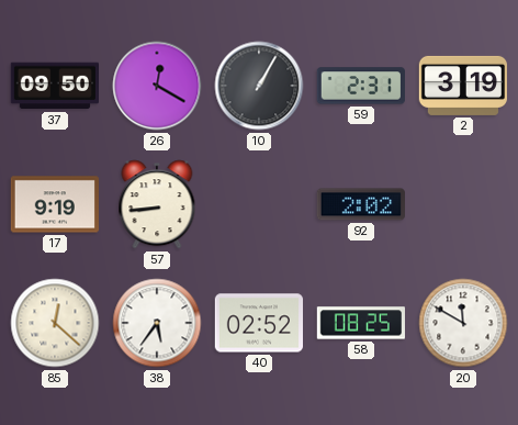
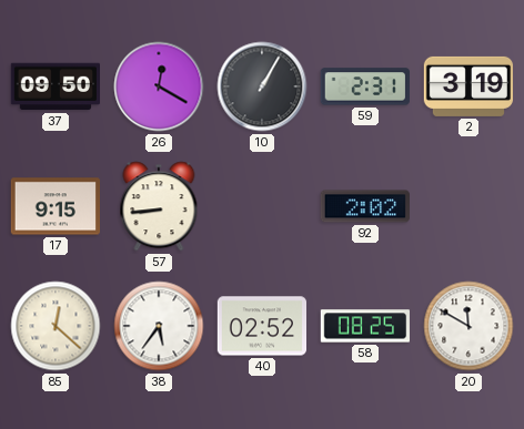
17: 9:19 -> 9:15
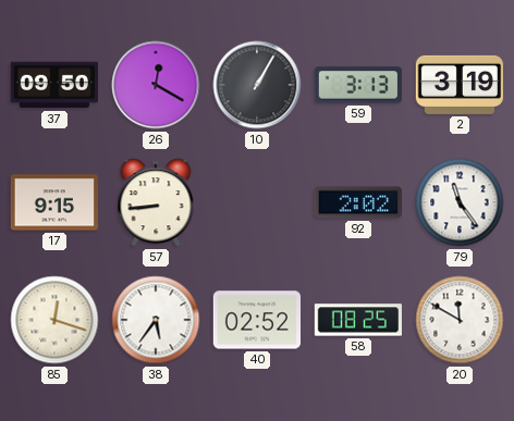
59: 2:31 -> 3:13
79: none -> 11:24
85: 12:22 -> 12:18
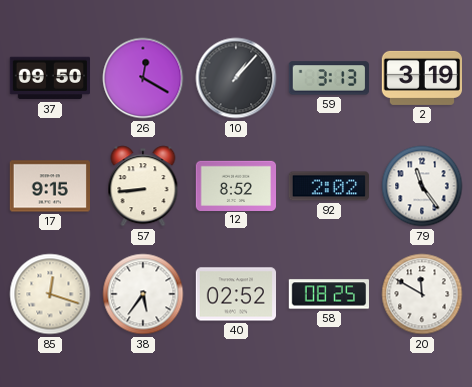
10: 1:05 -> 1:07
12: none -> 8:52
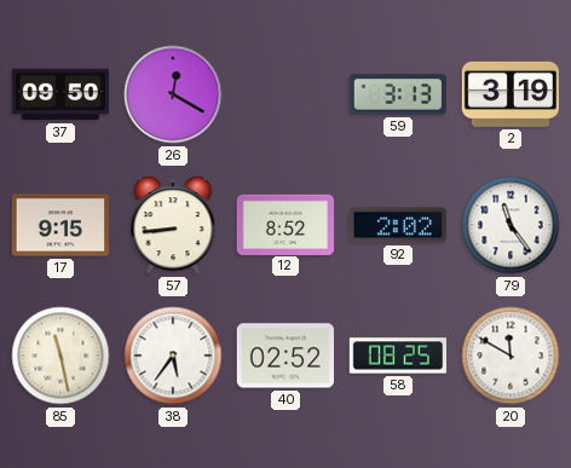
10: 1:07 -> none
85: 12:18 -> 11:28
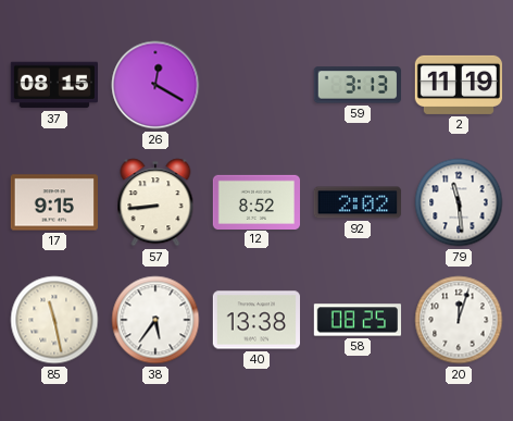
37: 09:50 -> 08:15
2: 3:19 -> 11:19
79: 11:24 -> 11:29
40: 02:52 -> 13:38
20: 11:50 -> 12:03
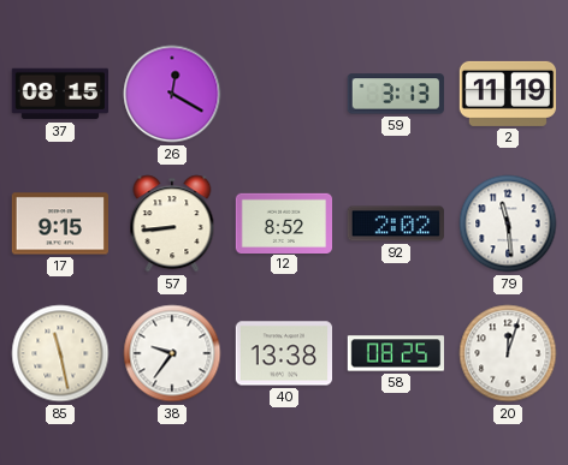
38: 5:36 -> 9:36
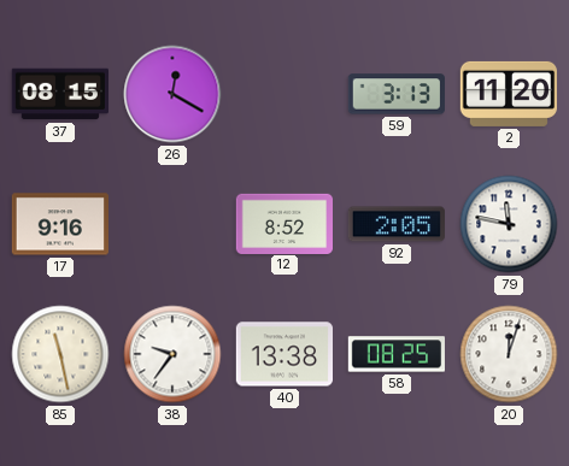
2: 11:19 -> 11:20
17: 9:15 -> 9:16
57: 8:44 -> none
92: 2:02 -> 2:05
79: 11:29 -> 11:47
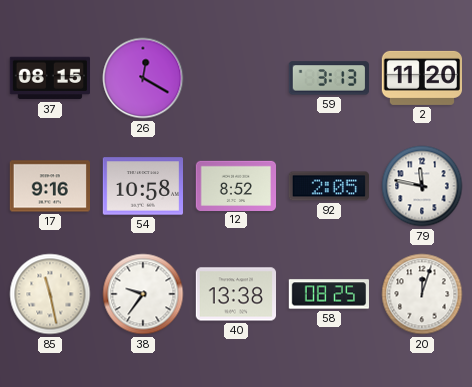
54: none -> 10:58
